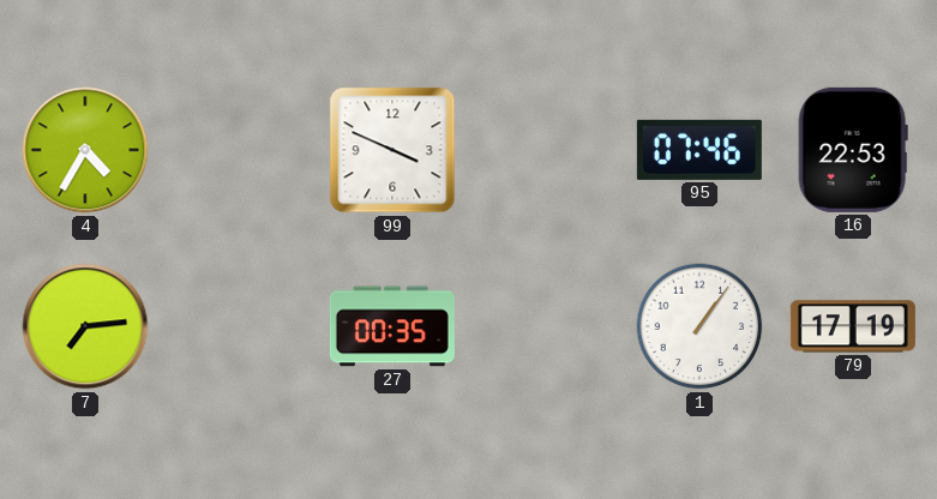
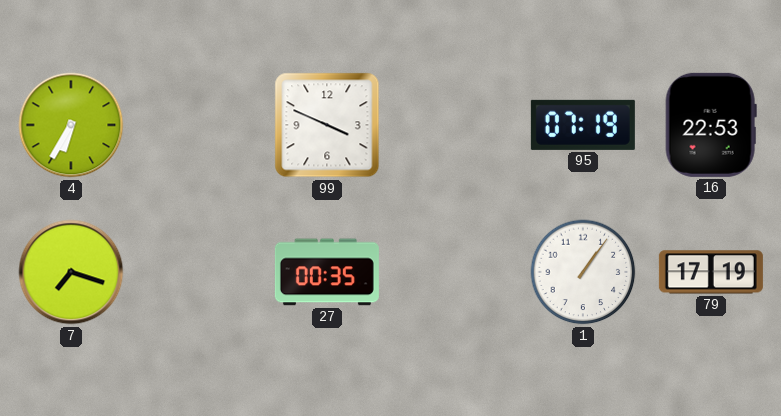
4: 4:35 -> 6:35
95: 07:46 -> 07:19
7: 7:14 -> 7:18
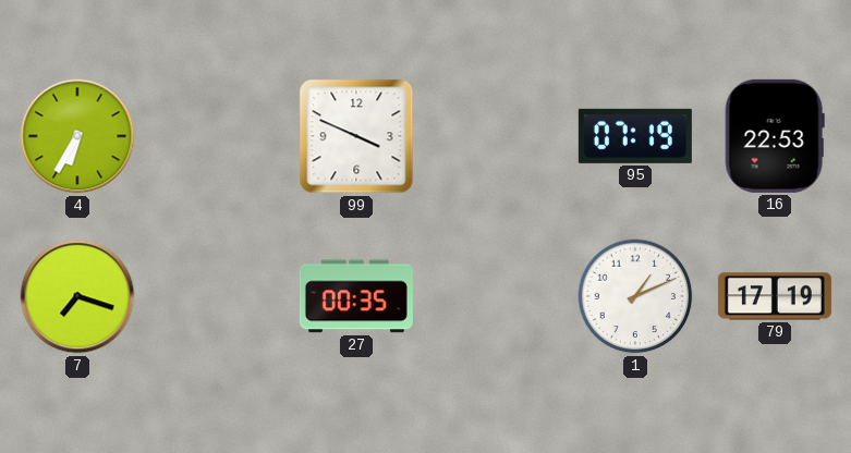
1: 1:06 -> 1:11
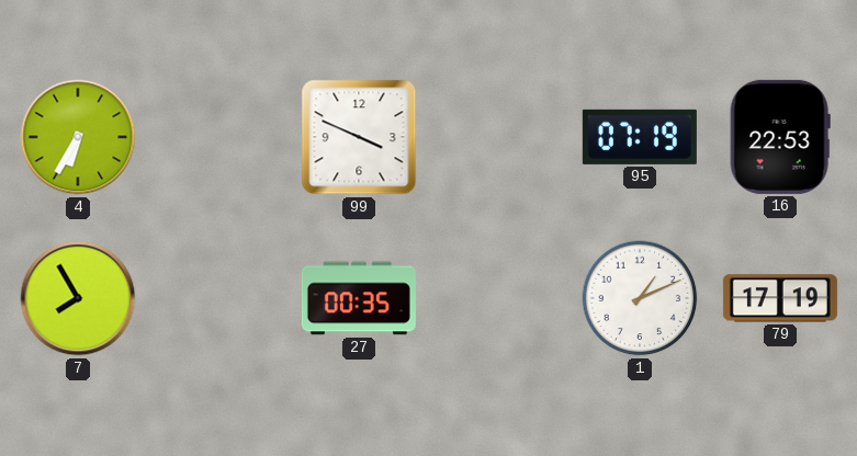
7: 7:18 -> 7:55
